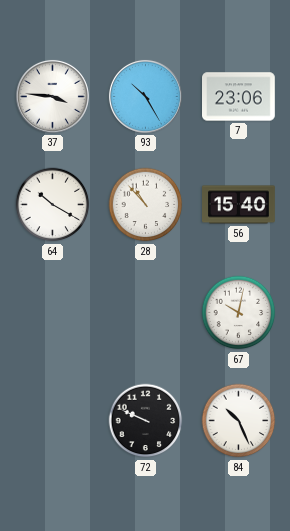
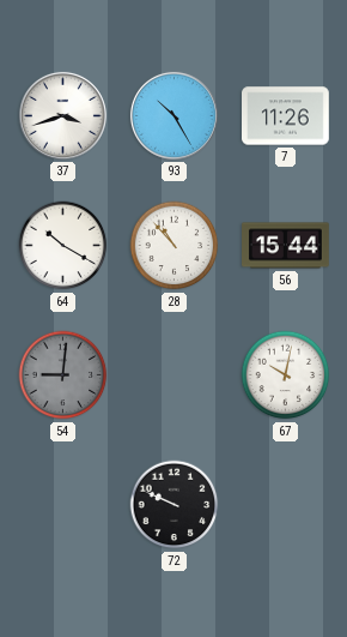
37: 3:46 -> 3:42
7: 23:06 -> 11:26
56: 15:40 -> 15:44
54: none -> 9:01
84: 10:26 -> none
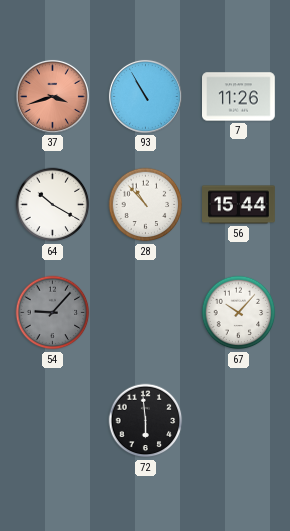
37 dial: white -> salmon
93: 10:25 -> 10:55
54: 9:01 -> 9:07
67: 10:02 -> 10:07
72: 9:49 -> 5:59
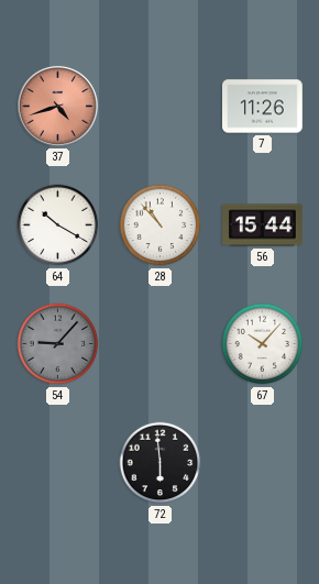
37: 3:42 -> 4:42
93: 10:55 -> none
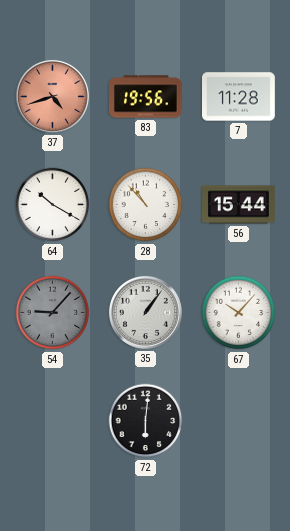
83: none -> 19:56
7: 11:26 -> 11:28
35: none -> 1:06
72: 5:59 -> 6:01
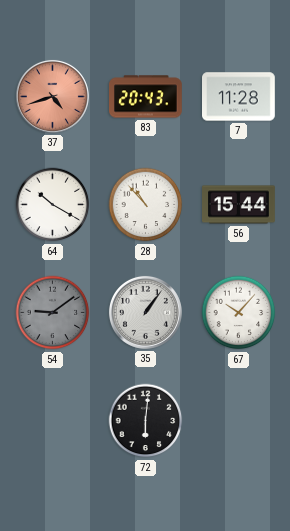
83: 19:56 -> 20:43
54: 9:07 -> 9:09
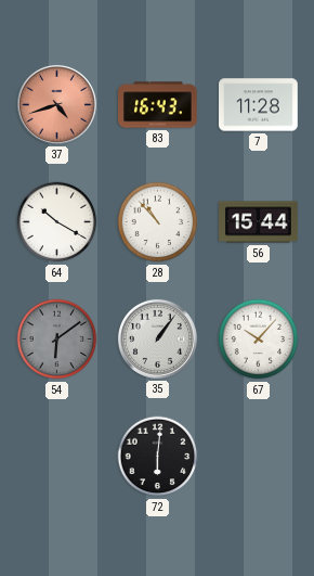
83: 20:43 -> 16:43
54: 9:09 -> 6:09
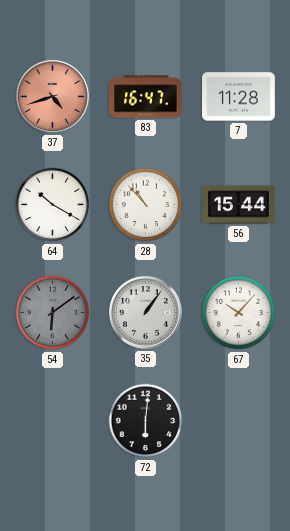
83: 16:43 -> 16:47
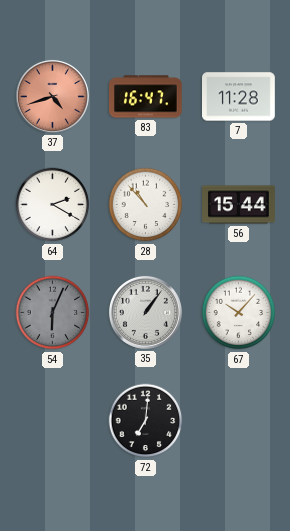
64: 10:20 -> 2:20
54: 6:09 -> 6:04
72: 6:01 -> 7:01
